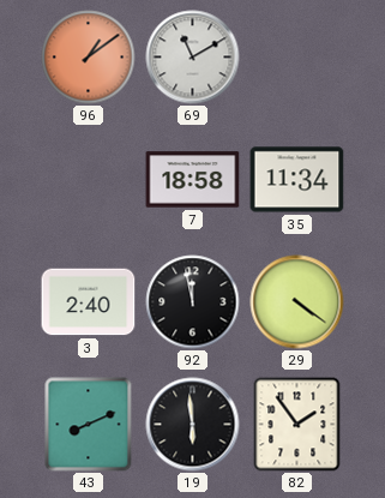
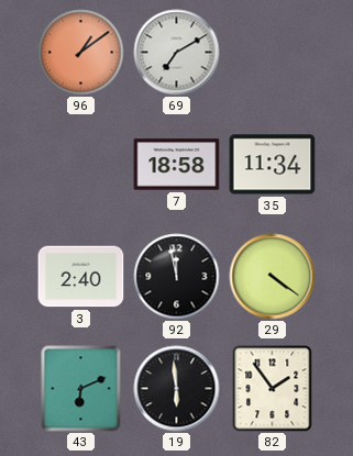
69: 11:10 -> 7:10
43: 8:11 -> 6:11
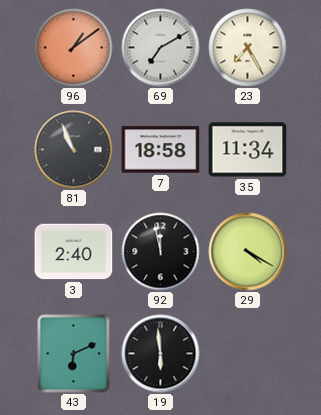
23: none -> 7:25
81: none -> 10:56
29: 4:21 -> 4:20
82: 1:54 -> none
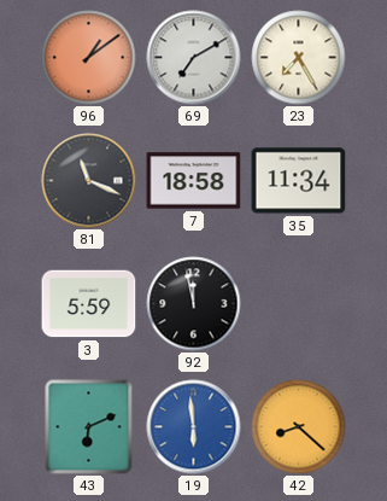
81: 10:56 -> 11:19
3: 2:40 -> 5:59
29: 4:20 -> none
19 dial: black -> blue
42: none -> 8:22
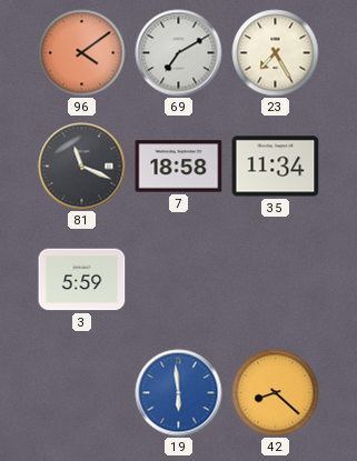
96: 1:09 -> 4:09
92: 11:58 -> none
43: 6:11 -> none
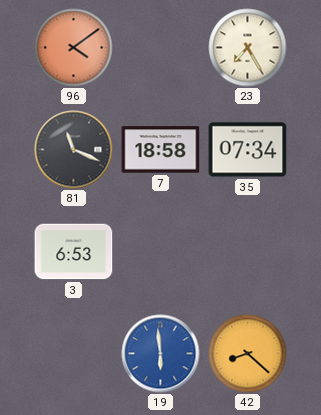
69: 7:10 -> none
35: 11:34 -> 07:34
3: 5:59 -> 6:53
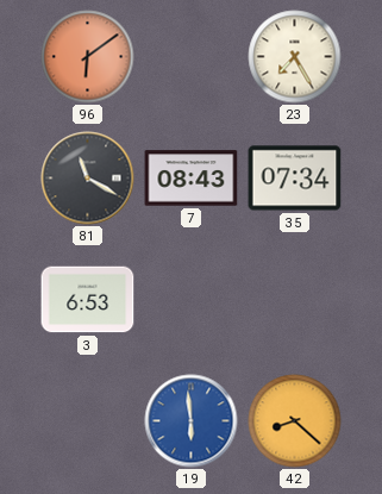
96: 4:09 -> 6:09
81: 11:19 -> 11:20
7: 18:58 -> 08:43
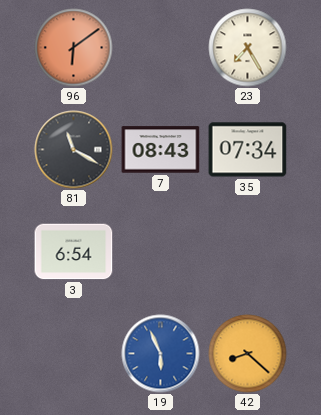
3: 6:53 -> 6:54
19: 5:59 -> 5:56
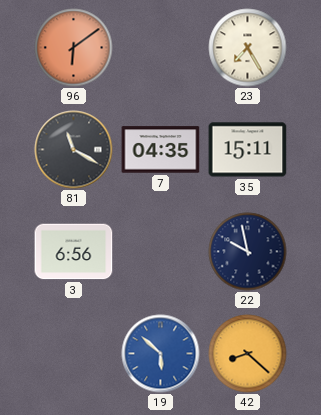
7: 08:43 -> 04:35
35: 07:34 -> 15:11
3: 6:54 -> 6:56
22: none -> 9:58
19: 5:56 -> 5:52
